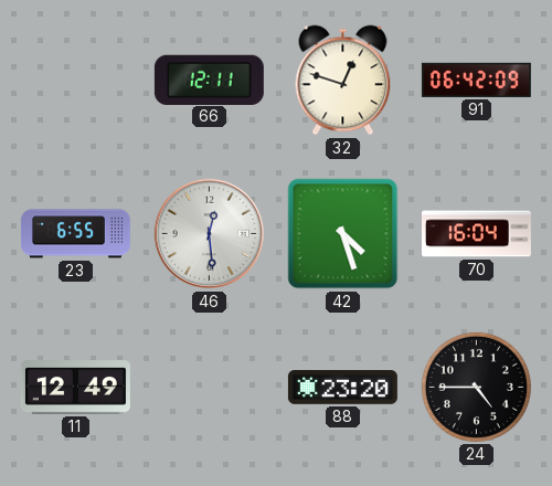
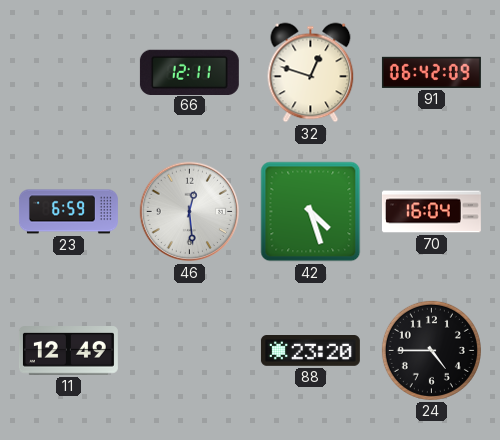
23: 6:55 -> 6:59
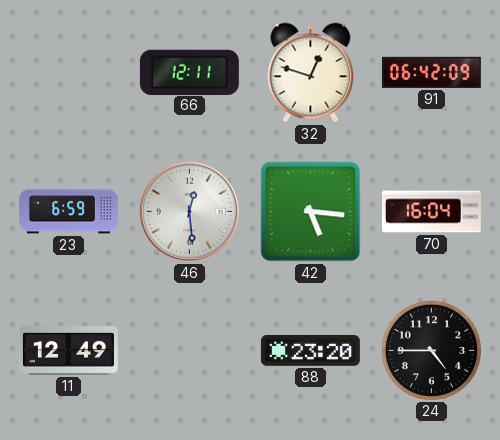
42: 4:27 -> 5:16
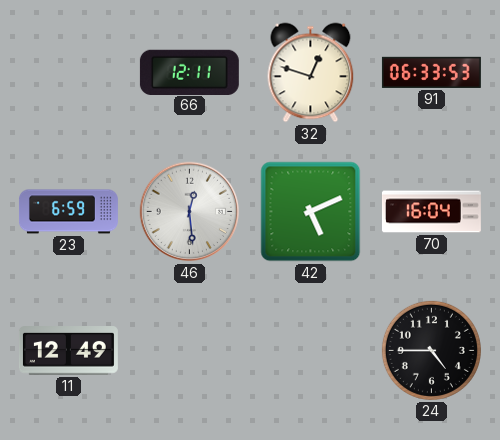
91: 06:42 -> 06:33
42: 5:16 -> 5:11
88: 23:20 -> none
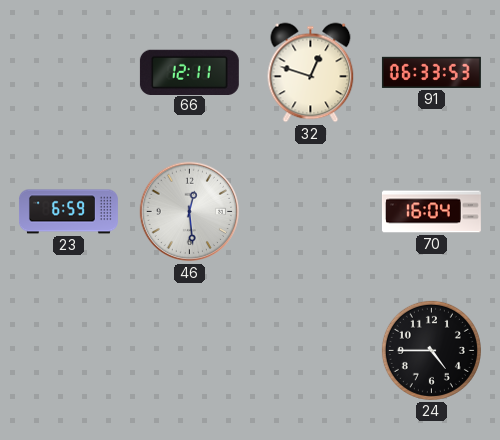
42: 5:11 -> none
11: 12:49 -> none
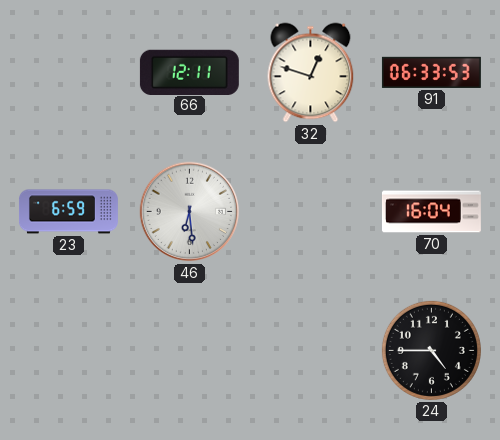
46: 12:29 -> 6:29
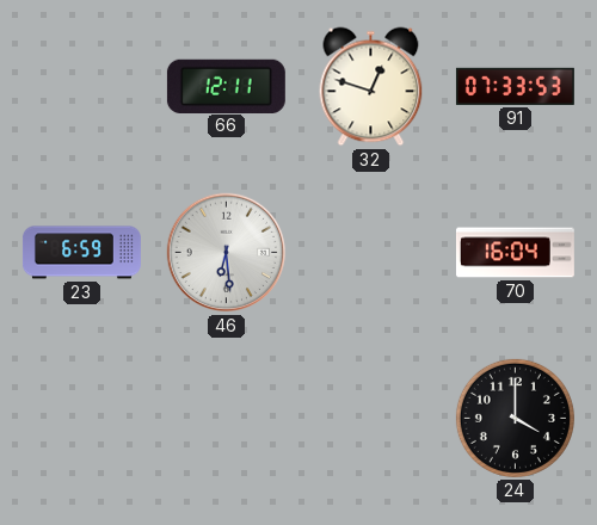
91: 06:33 -> 07:33
24: 4:45 -> 4:00
